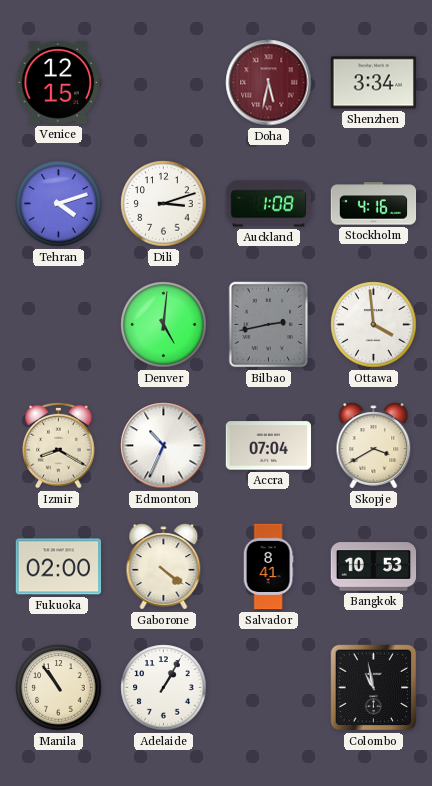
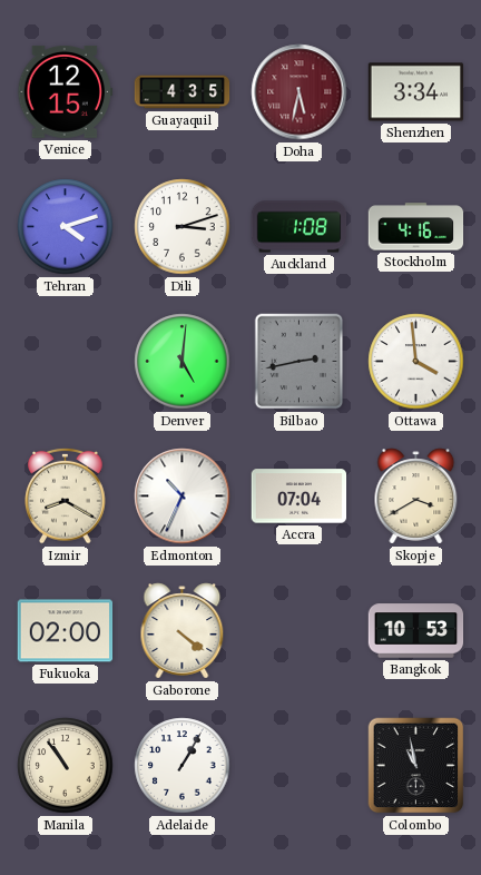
Guayaquil: none -> 4:35
Salvador: 8:41 -> none
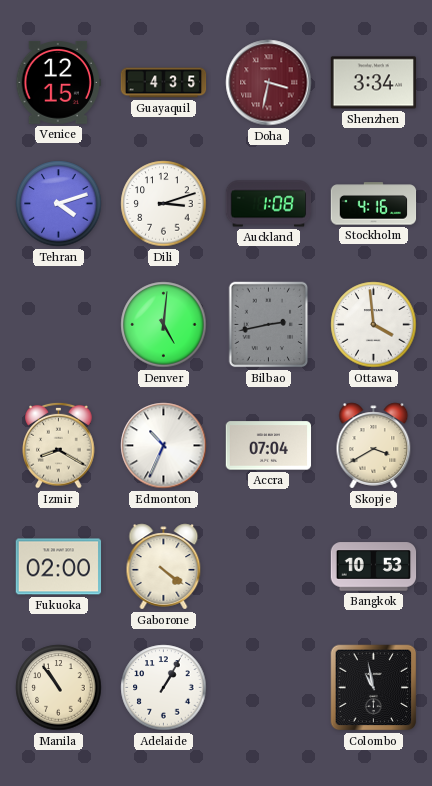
Doha: 5:32 -> 3:32
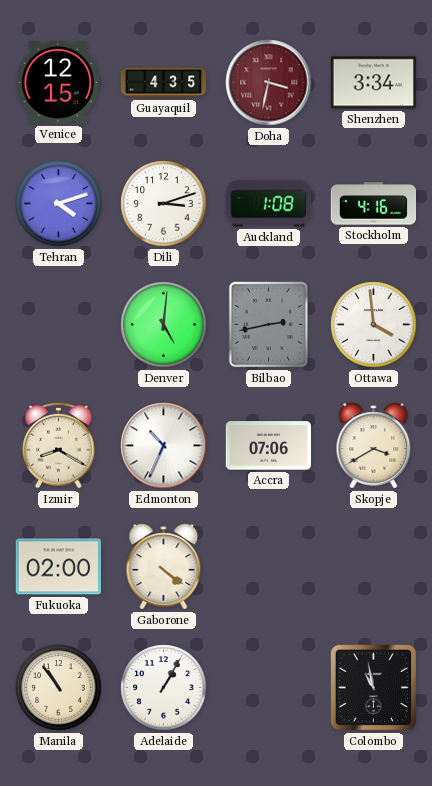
Accra: 07:04 -> 07:06
Bangkok: 10:53 -> none
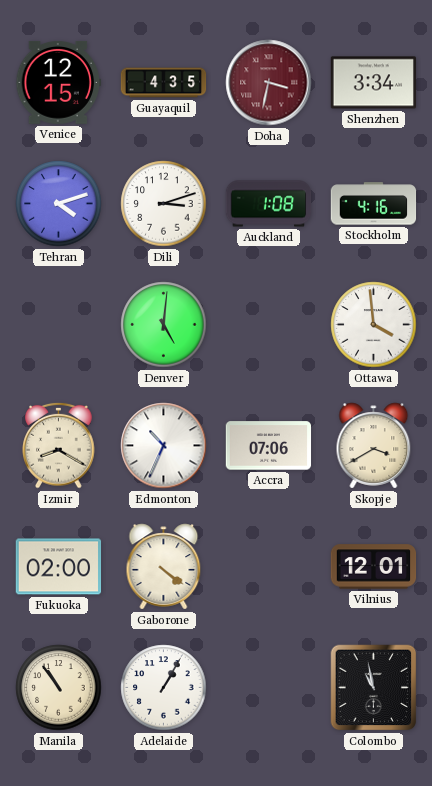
Bilbao: 2:43 -> none
Vilnius: none -> 12:01
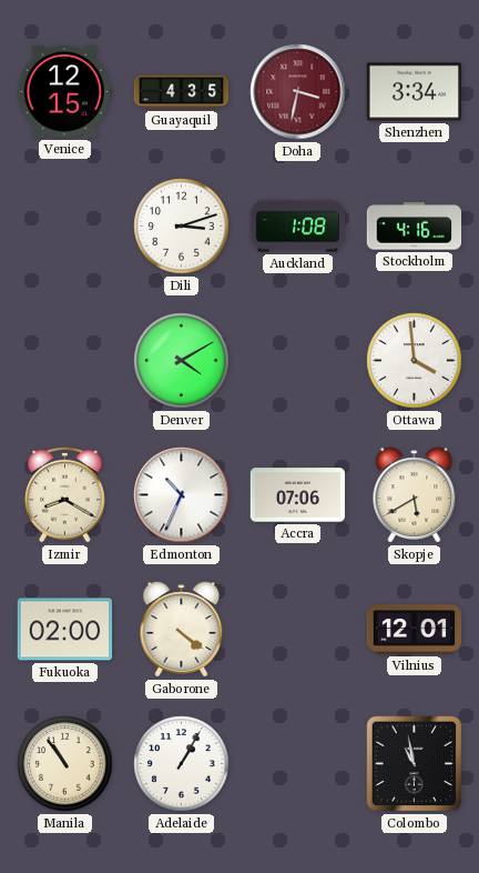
Tehran: 4:12 -> none
Denver: 5:01 -> 4:10
Skopje: 3:40 -> 5:40
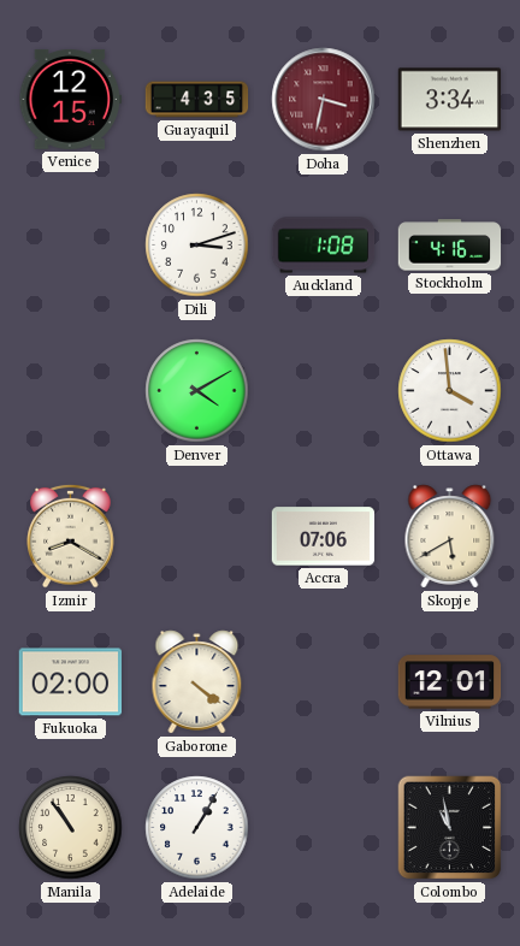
Edmonton: 10:34 -> none
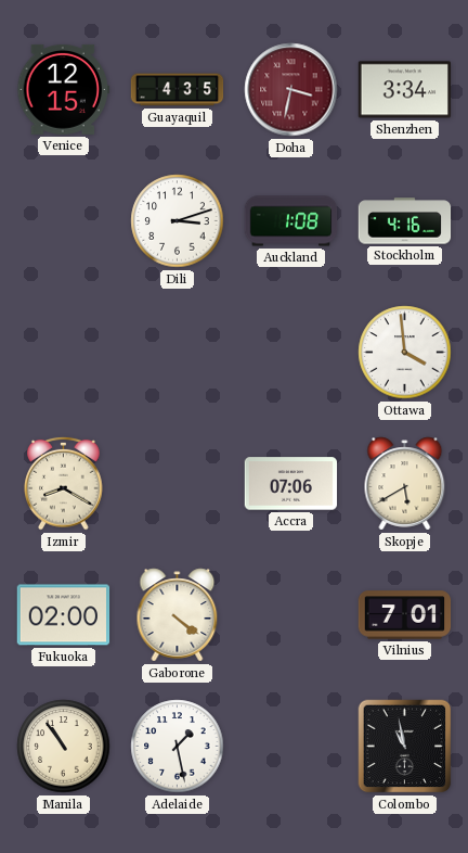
Denver: 4:10 -> none
Vilnius: 12:01 -> 7:01
Adelaide: 1:05 -> 1:28
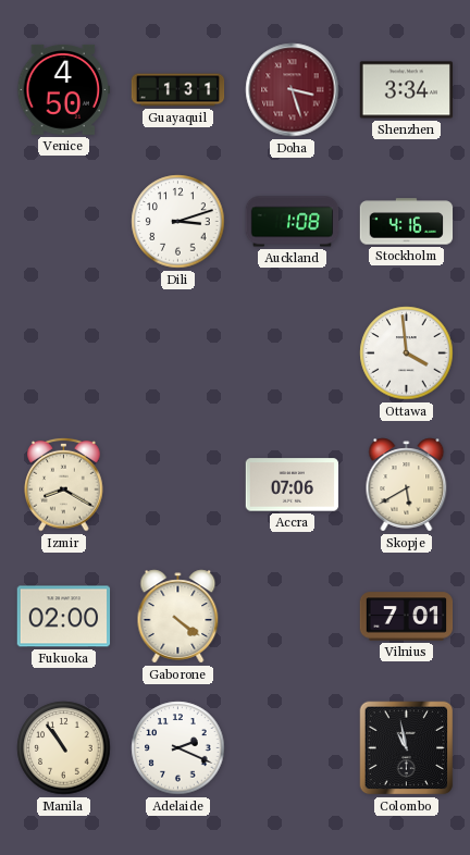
Venice: 12:15 -> 4:50
Guayaquil: 4:35 -> 1:31
Doha: 3:32 -> 3:27
Adelaide: 1:28 -> 2:19
